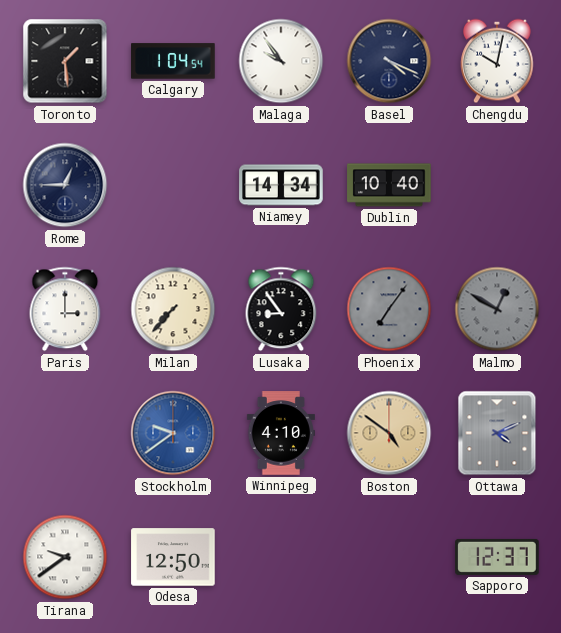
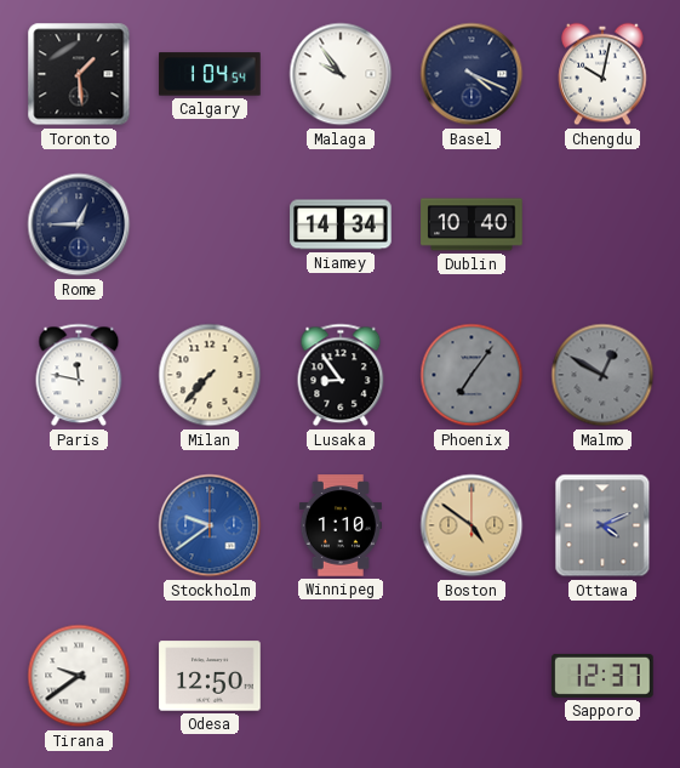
Paris: 3:00 -> 11:47
Winnipeg: 4:10 -> 1:10
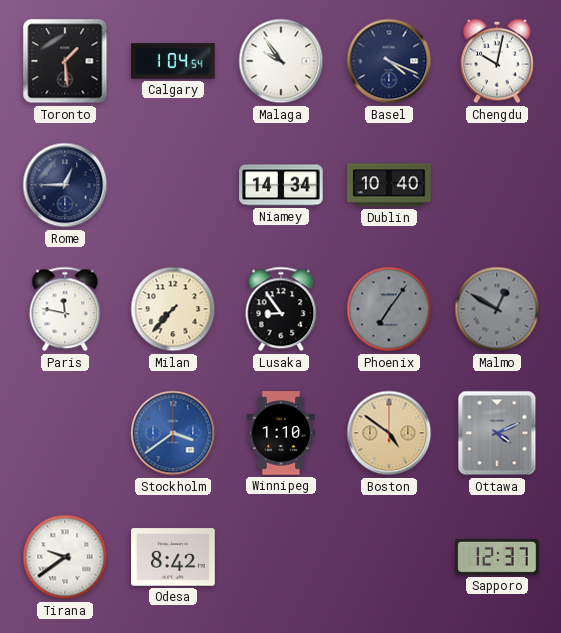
Stockholm: 9:39 -> 3:39
Odesa: 12:50 -> 8:42
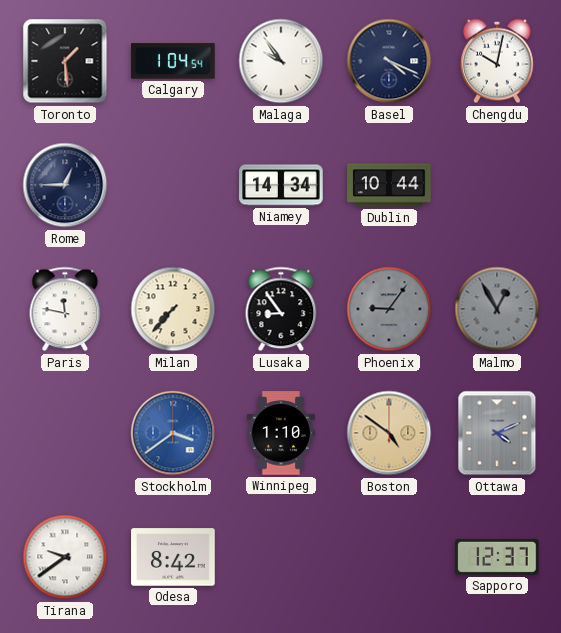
Dublin: 10:40 -> 10:44
Phoenix: 7:06 -> 9:06
Malmo: 12:50 -> 12:55
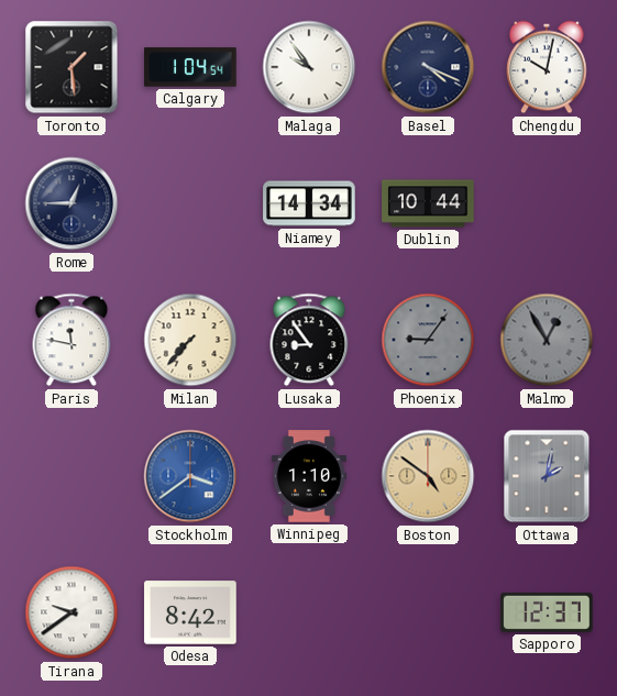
Ottawa: 4:11 -> 2:02
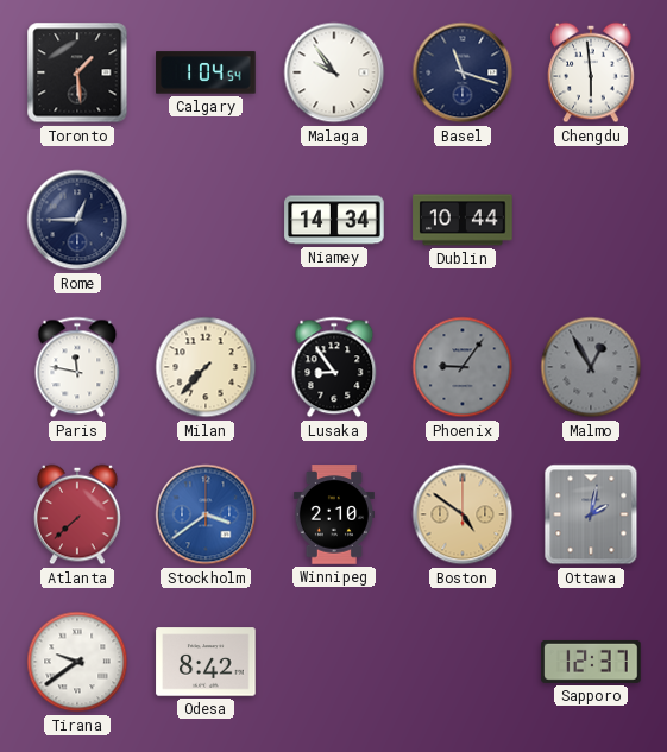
Basel: 4:19 -> 11:18
Chengdu: 10:02 -> 5:59
Atlanta: none -> 7:38
Winnipeg: 1:10 -> 2:10
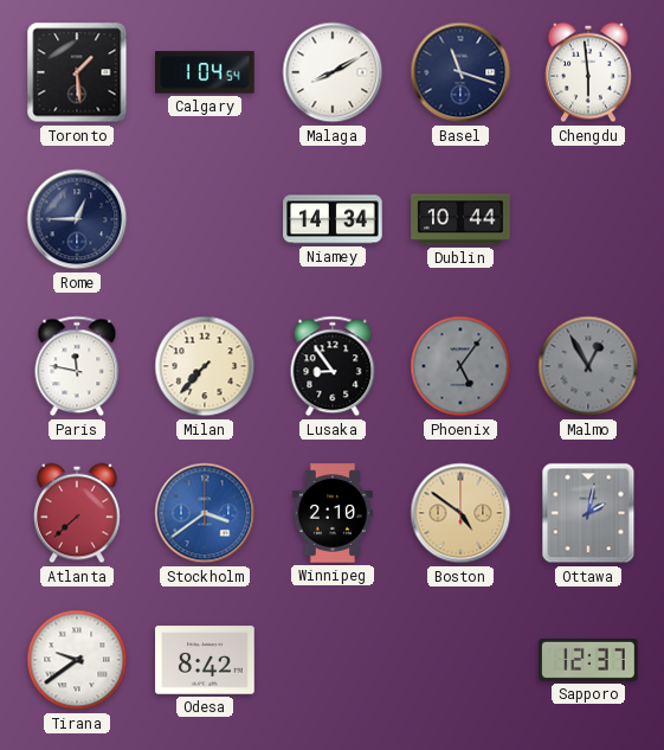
Malaga: 9:54 -> 8:10
Phoenix: 9:06 -> 5:06
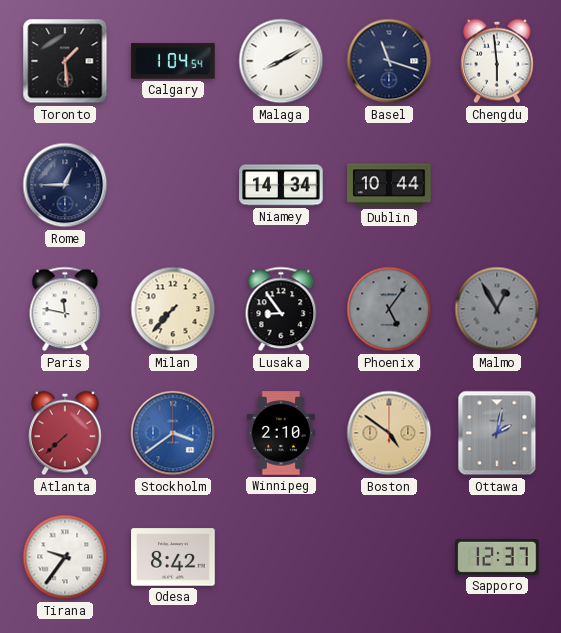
Tirana: 9:39 -> 9:36
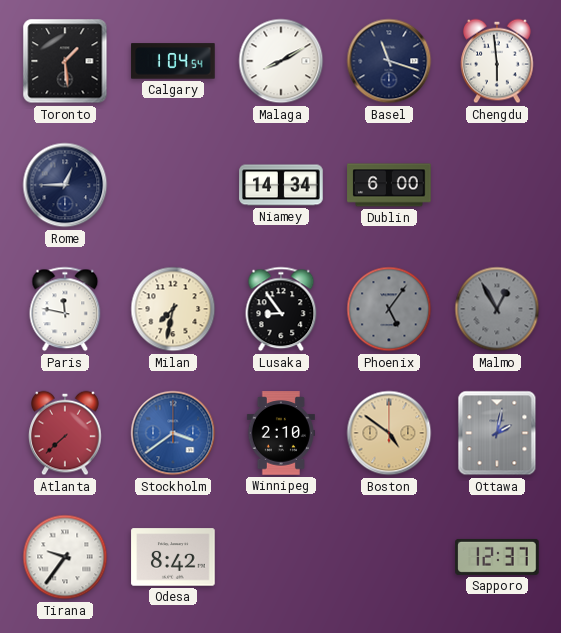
Dublin: 10:44 -> 6:00
Milan: 7:37 -> 7:32
